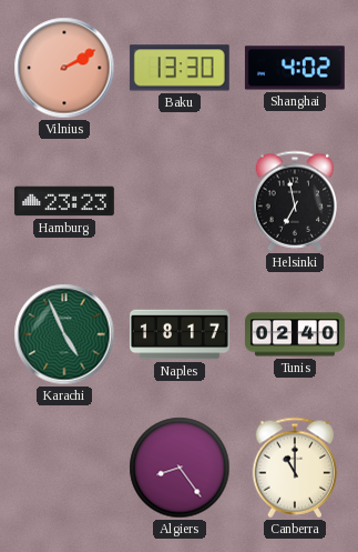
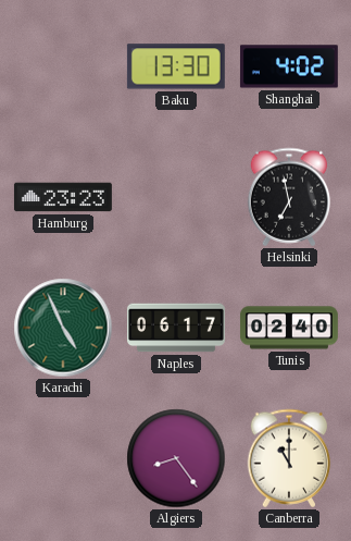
Vilnius: 2:10 -> none
Naples: 18:17 -> 06:17
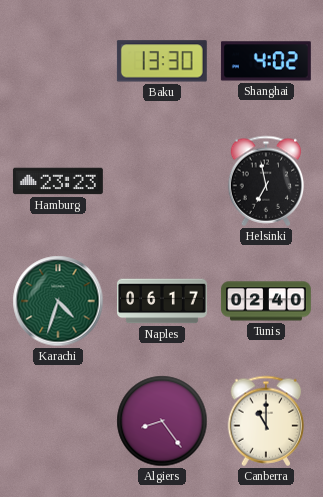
Karachi: 4:56 -> 4:33
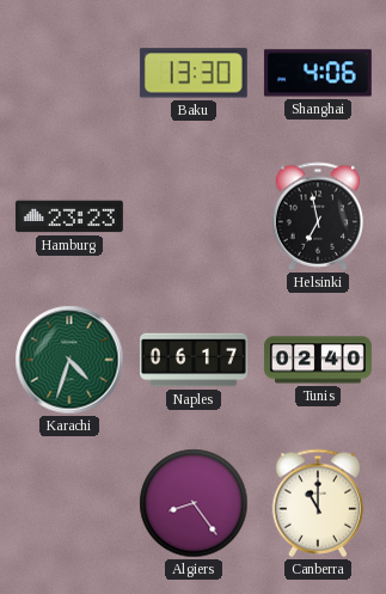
Shanghai: 4:02 -> 4:06
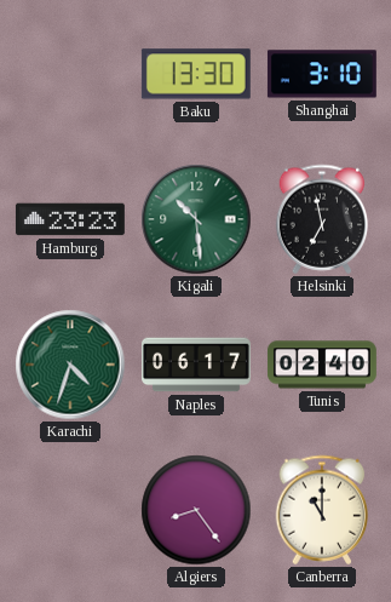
Shanghai: 4:06 -> 3:10
Kigali: none -> 10:29
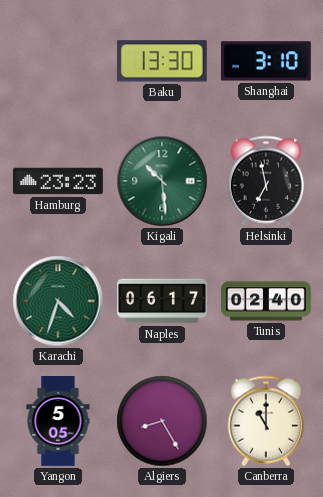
Yangon: none -> 5:05
Algiers: 8:24 -> 8:25
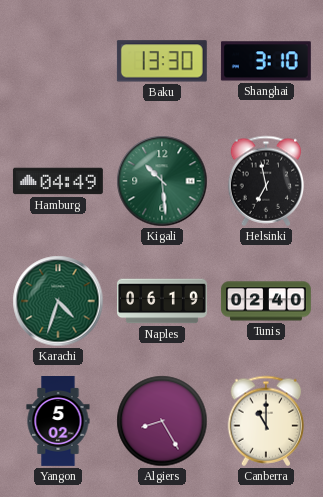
Hamburg: 23:23 -> 04:49
Naples: 06:17 -> 06:19
Yangon: 5:05 -> 5:02
